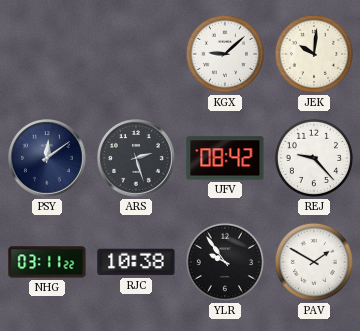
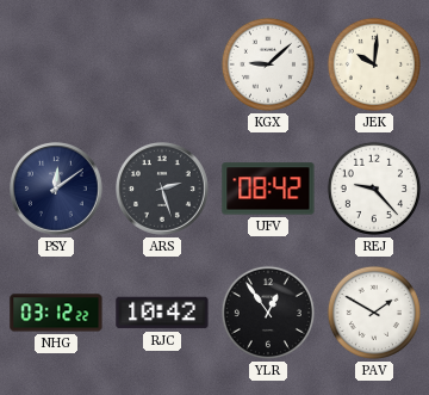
NHG: 03:11 -> 03:12
RJC: 10:38 -> 10:42
YLR: 9:54 -> 12:54
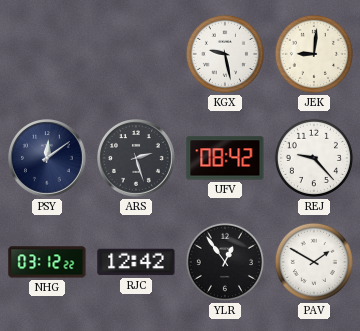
KGX: 9:08 -> 9:28
JEK: 10:01 -> 9:01
RJC: 10:42 -> 12:42
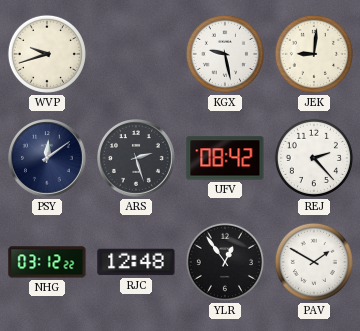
WVP: none -> 9:42
REJ: 9:23 -> 2:23
RJC: 12:42 -> 12:48
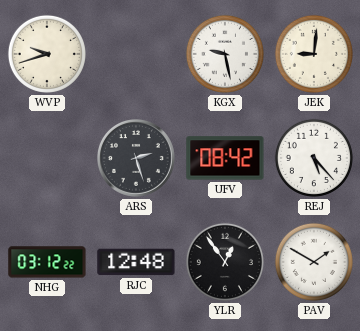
PSY: 12:09 -> none
REJ: 2:23 -> 5:23
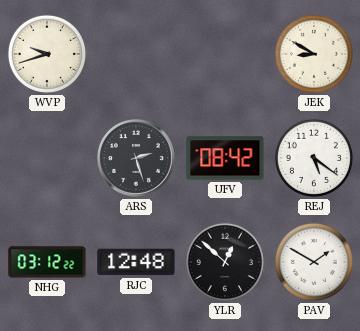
KGX: 9:28 -> none
JEK: 9:01 -> 8:50
REJ: 5:23 -> 5:21
YLR: 12:54 -> 12:52
